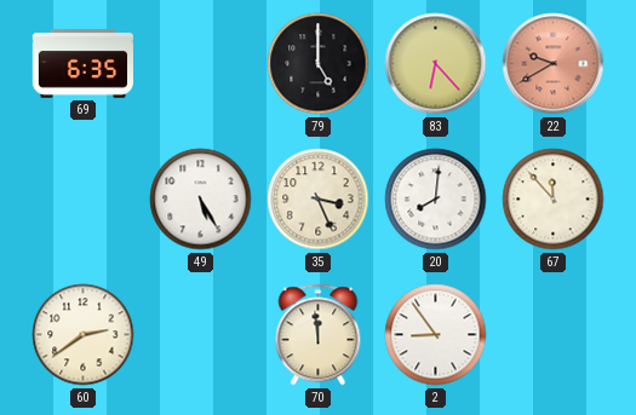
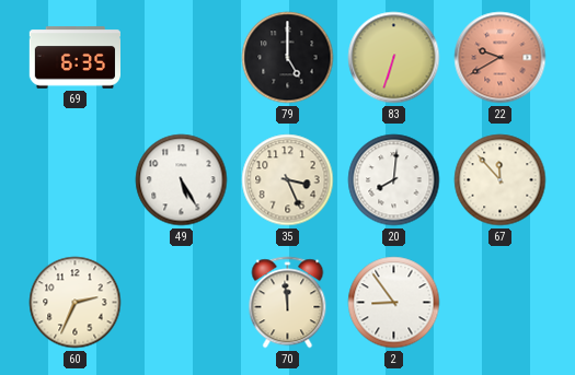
83: 6:23 -> 6:33
60: 2:39 -> 2:34
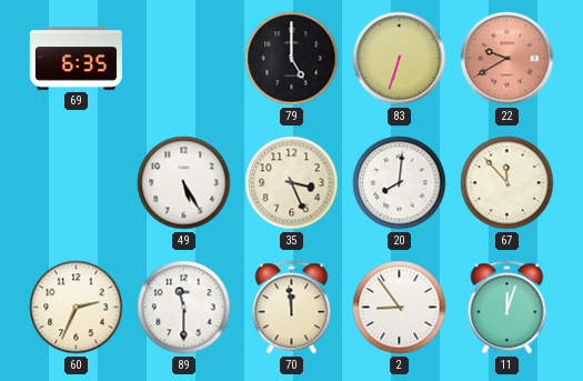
89: none -> 11:30
11: none -> 12:03
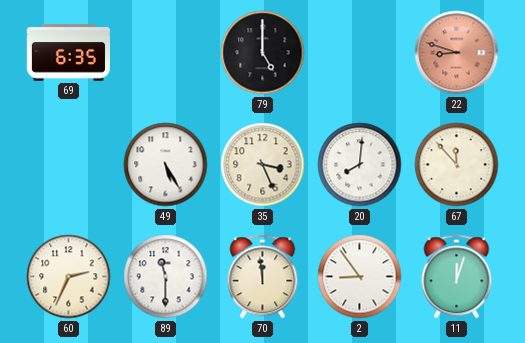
83: 6:33 -> none
22: 9:40 -> 8:48
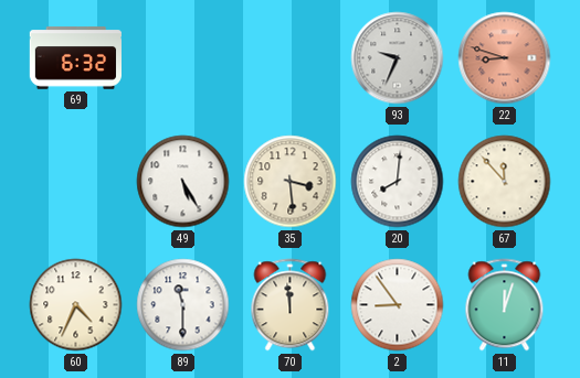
69: 6:35 -> 6:32
79: 5:00 -> none
93: none -> 9:34
35: 3:26 -> 3:29
60: 2:34 -> 4:34
